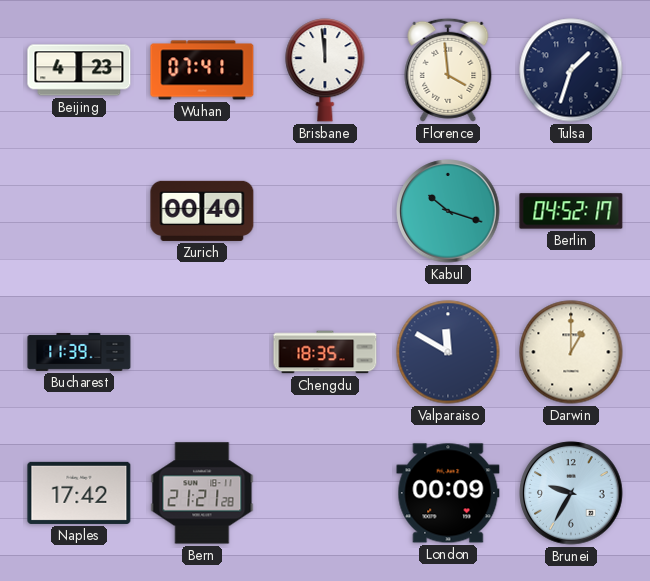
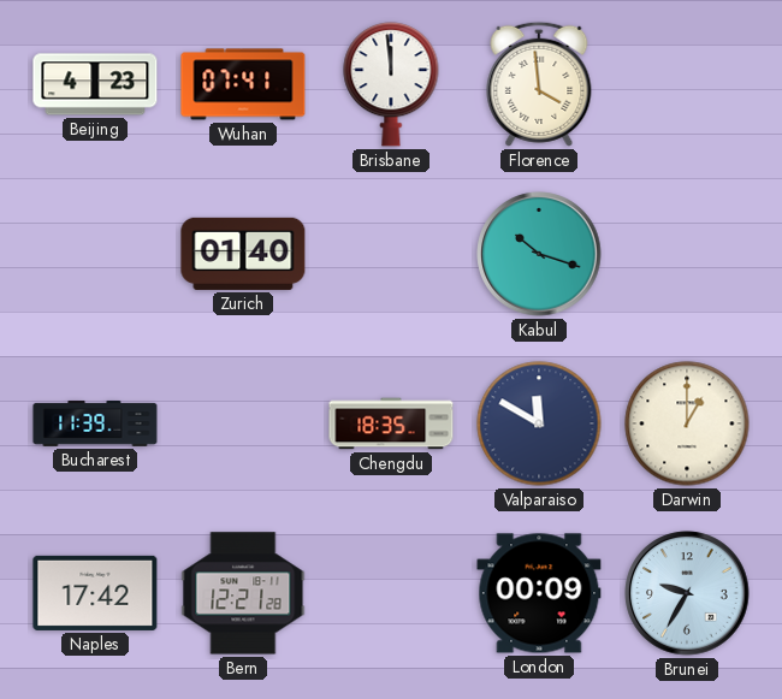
Tulsa: 1:33 -> none
Zurich: 00:40 -> 01:40
Berlin: 04:52 -> none
Bern: 21:21 -> 12:21
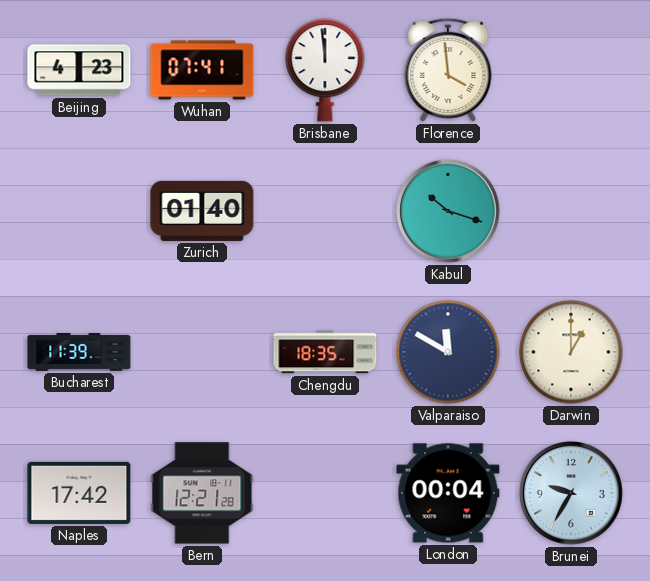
London: 00:09 -> 00:04
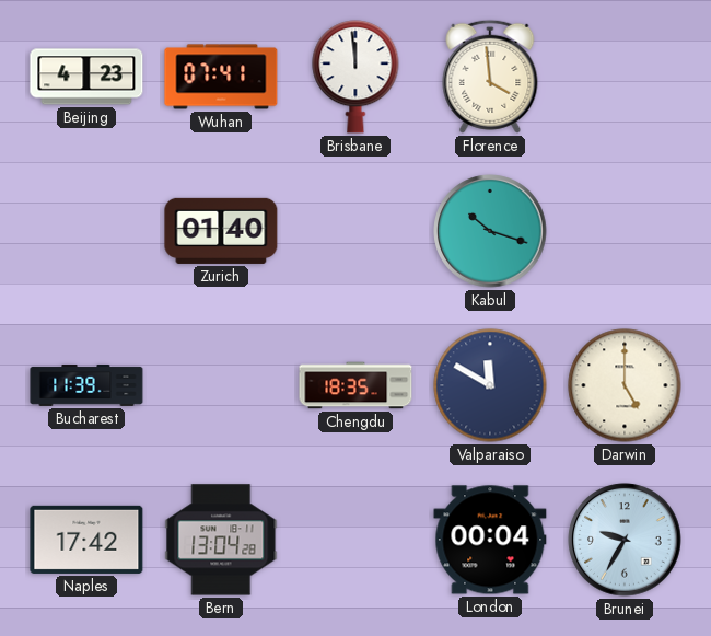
Darwin: 1:00 -> 5:00
Bern: 12:21 -> 13:04
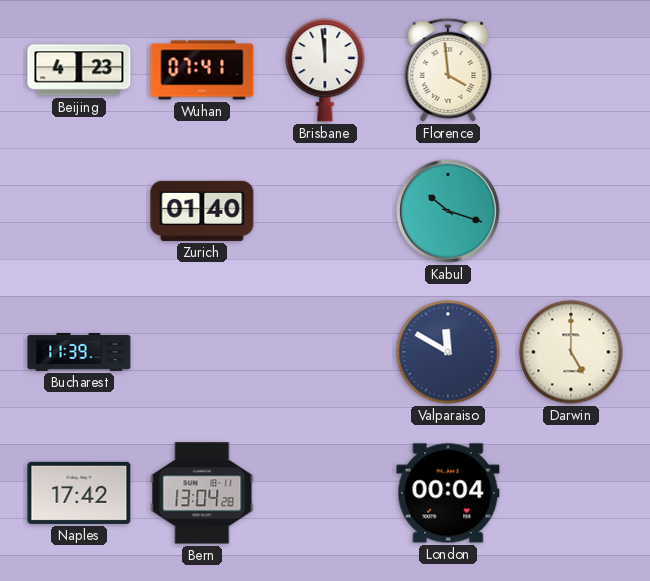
Chengdu: 18:35 -> none
Brunei: 9:35 -> none
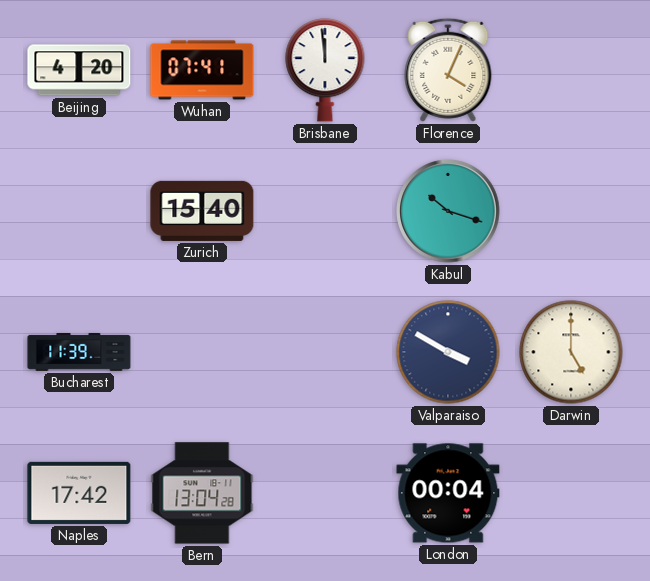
Beijing: 4:23 -> 4:20
Florence: 3:59 -> 4:04
Zurich: 01:40 -> 15:40
Valparaiso: 11:50 -> 3:50
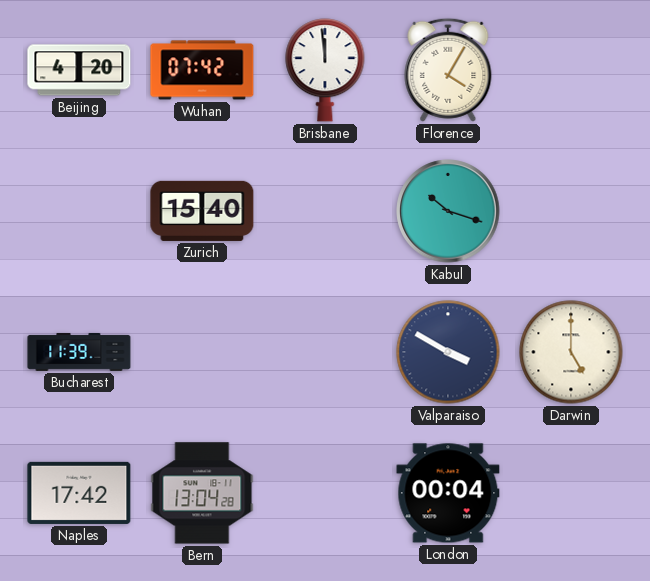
Wuhan: 07:41 -> 07:42
Florence: 4:04 -> 4:05
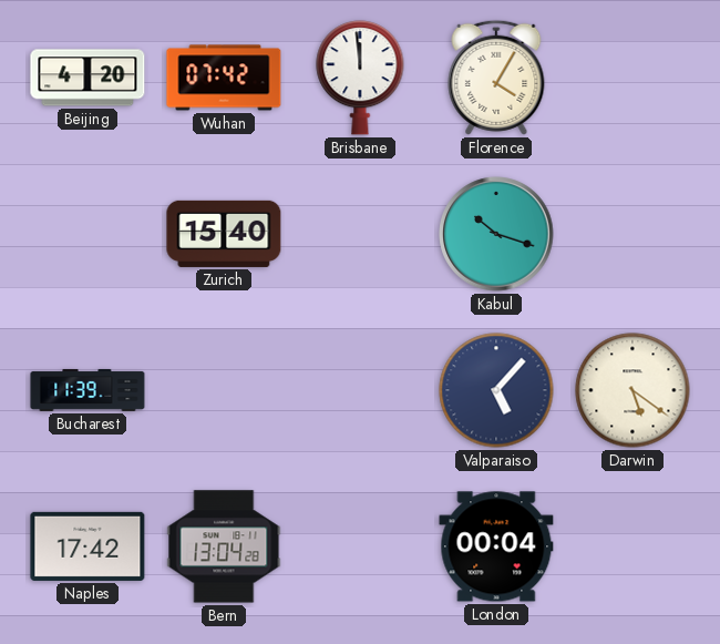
Valparaiso: 3:50 -> 5:07
Darwin: 5:00 -> 5:21
